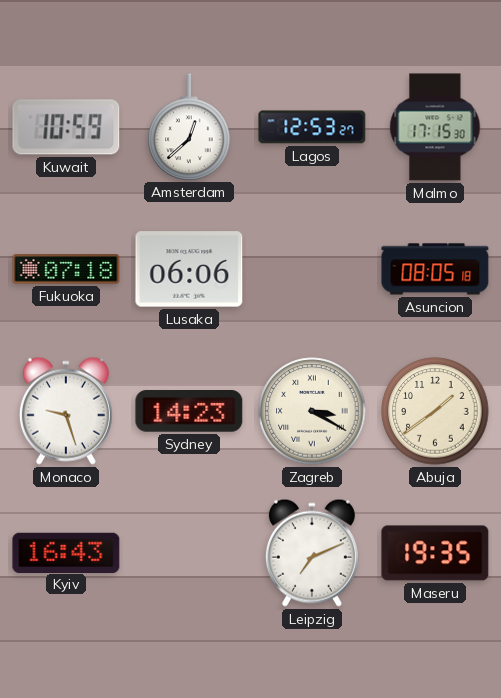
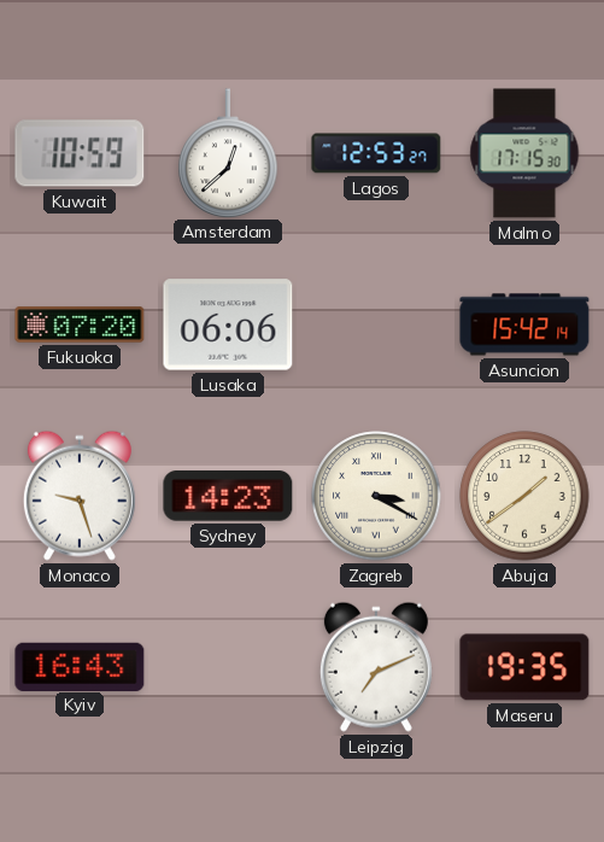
Fukuoka: 07:18 -> 07:20
Asuncion: 08:05 -> 15:42
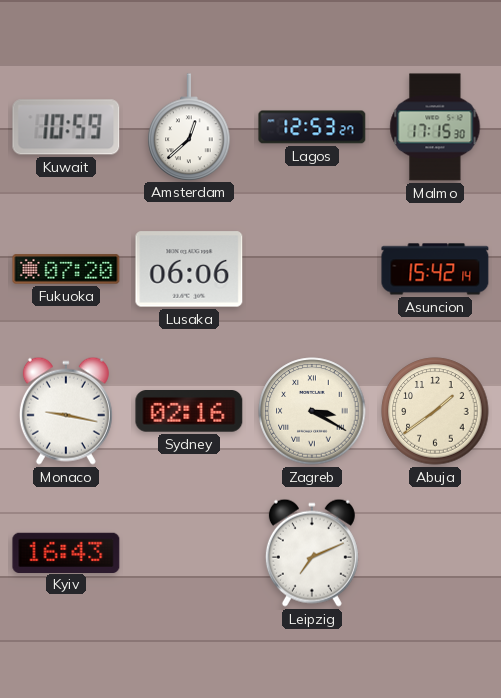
Monaco: 9:27 -> 9:17
Sydney: 14:23 -> 02:16
Maseru: 19:35 -> none
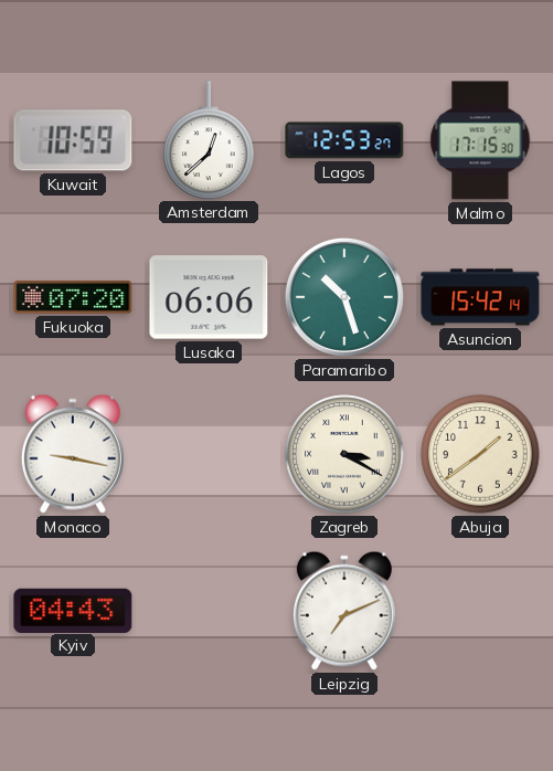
Paramaribo: none -> 10:27
Sydney: 02:16 -> none
Kyiv: 16:43 -> 04:43
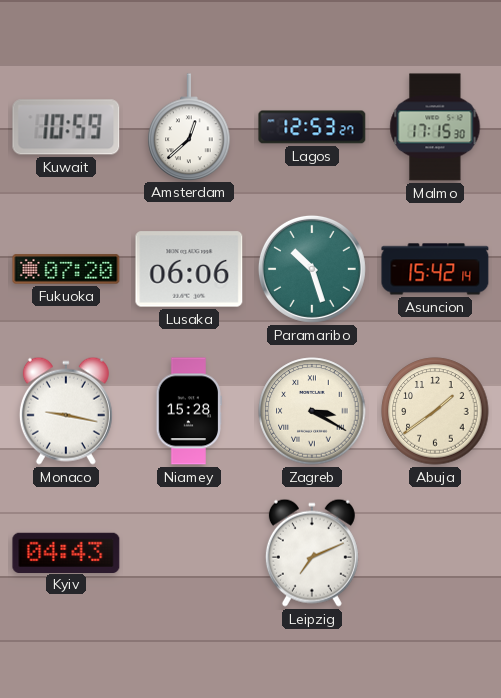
Niamey: none -> 15:28
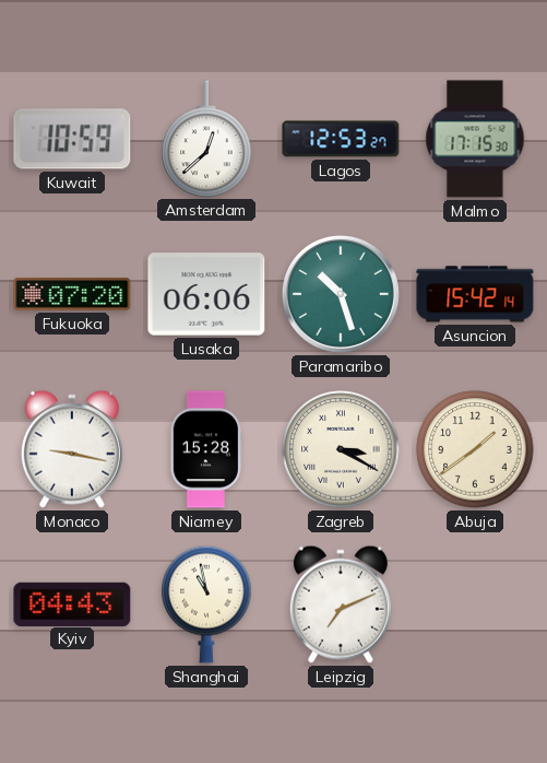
Shanghai: none -> 10:58
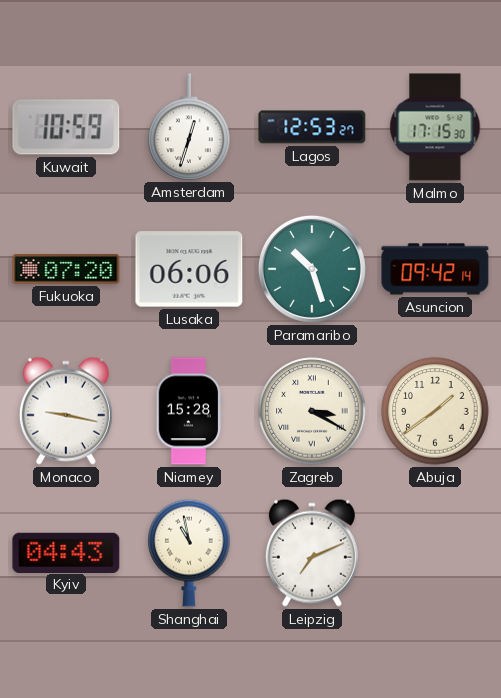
Amsterdam: 12:38 -> 12:33
Asuncion: 15:42 -> 09:42
